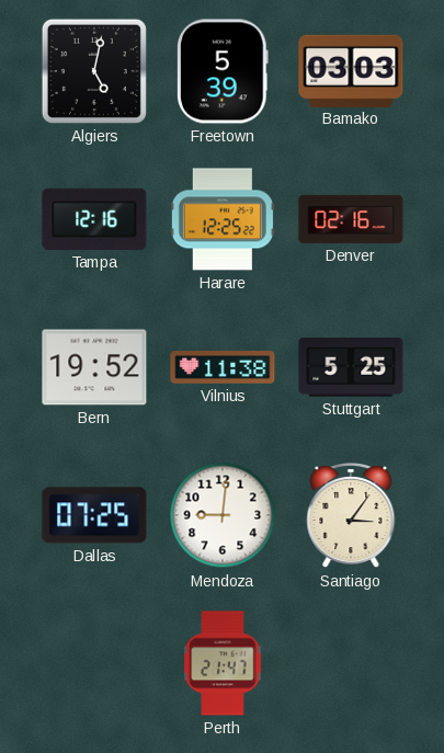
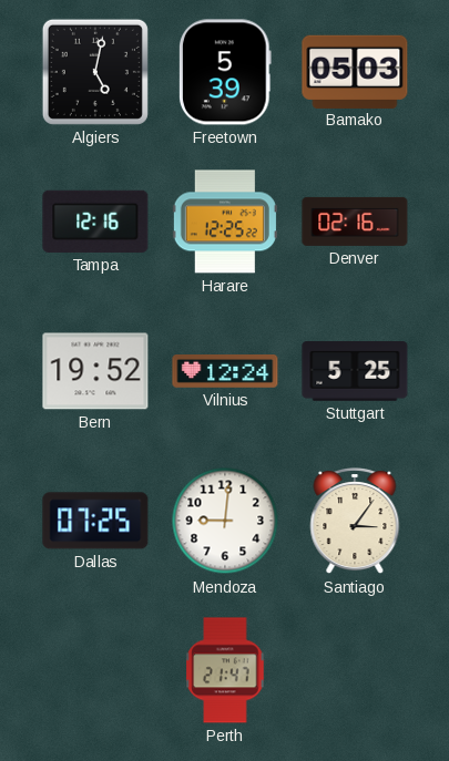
Bamako: 03:03 -> 05:03
Vilnius: 11:38 -> 12:24
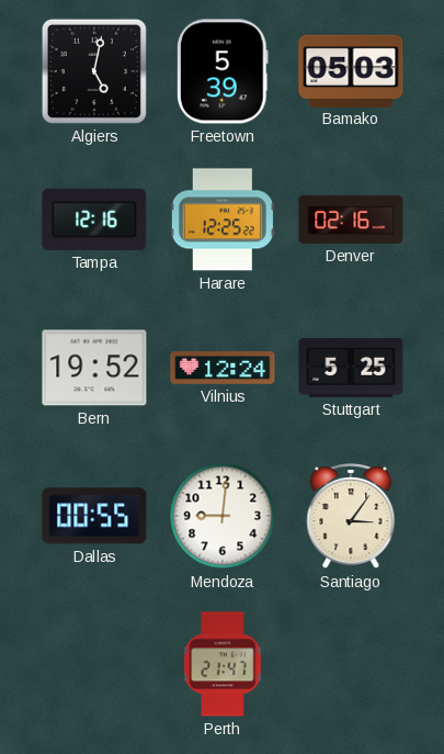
Dallas: 07:25 -> 00:55
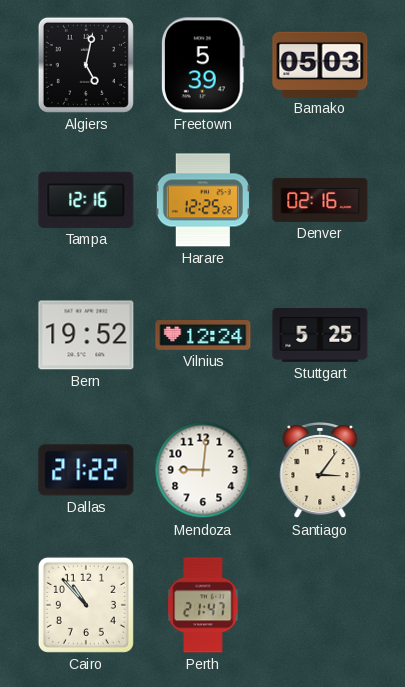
Dallas: 00:55 -> 21:22
Cairo: none -> 10:53
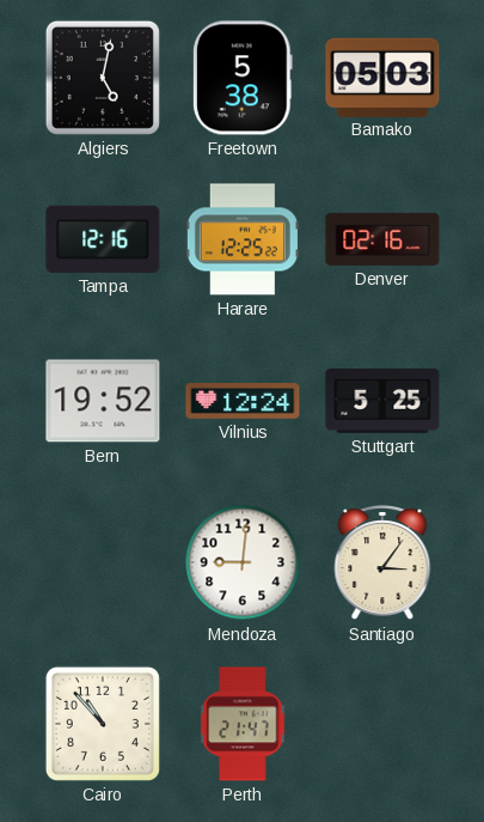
Freetown: 5:39 -> 5:38
Dallas: 21:22 -> none
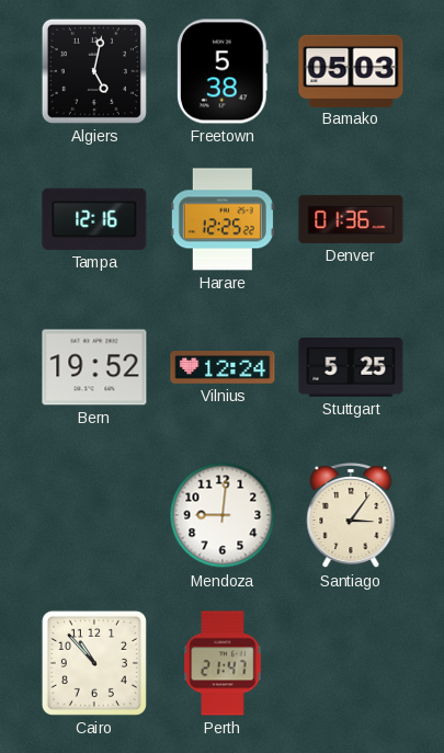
Denver: 02:16 -> 01:36
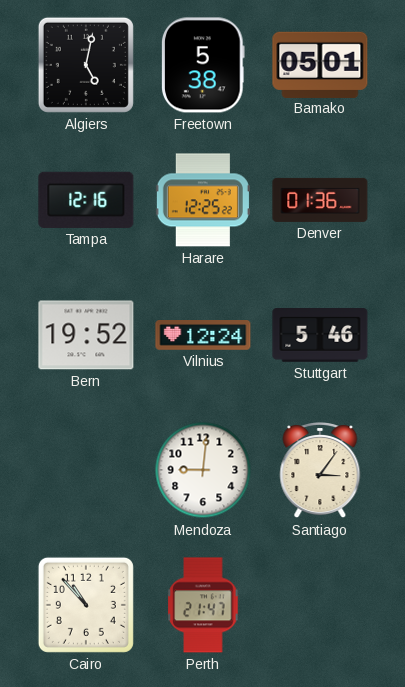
Bamako: 05:03 -> 05:01
Stuttgart: 5:25 -> 5:46
